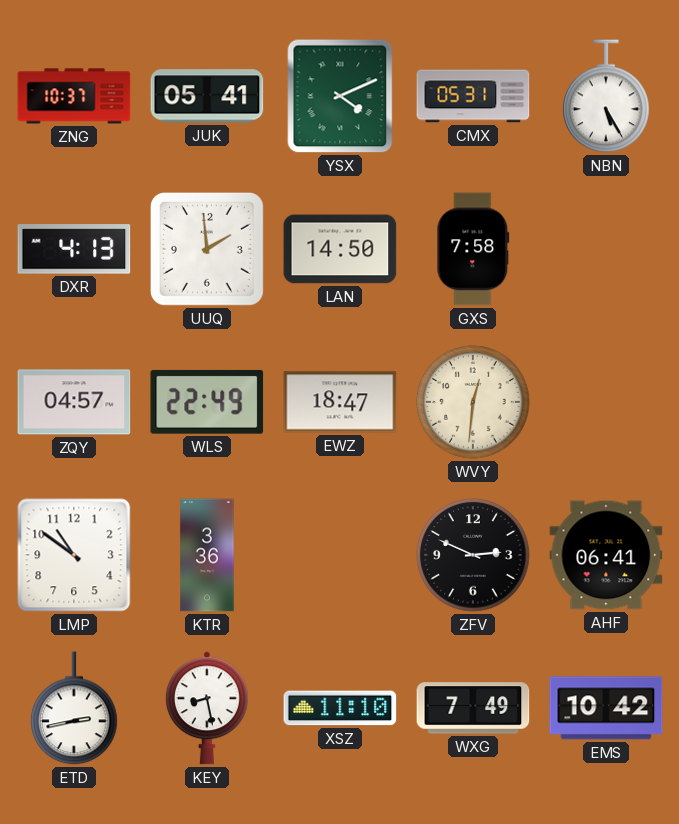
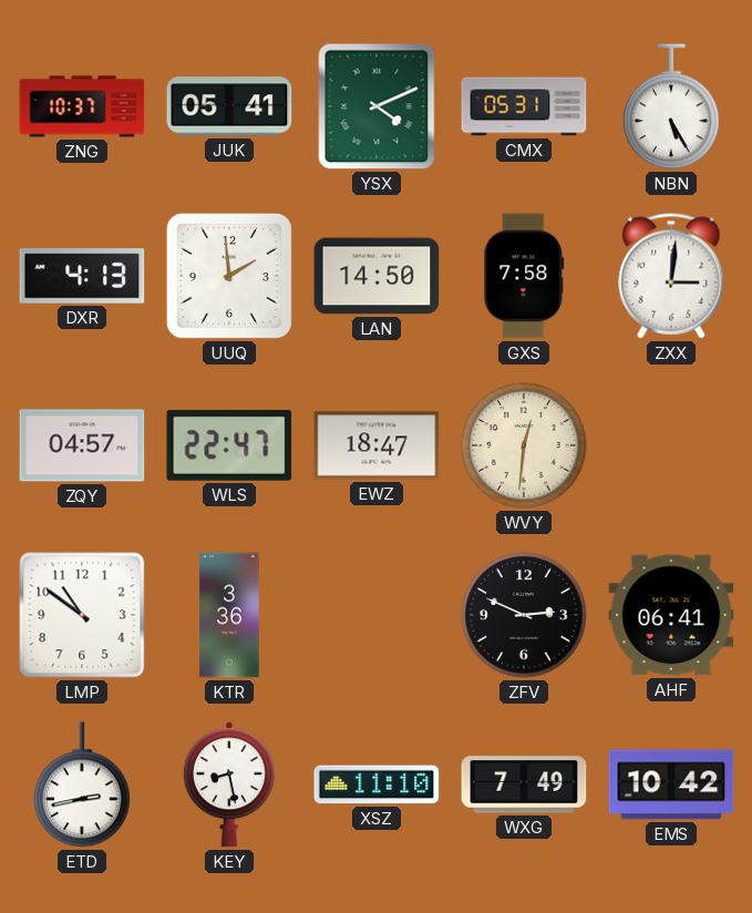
ZXX: none -> 3:01
WLS: 22:49 -> 22:47
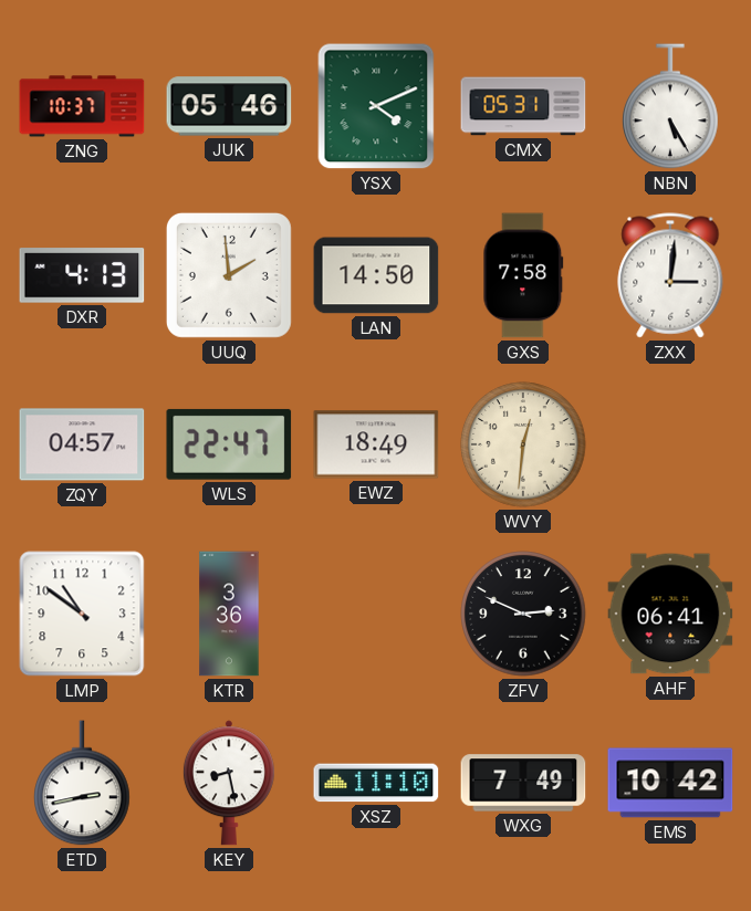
JUK: 05:41 -> 05:46
EWZ: 18:47 -> 18:49
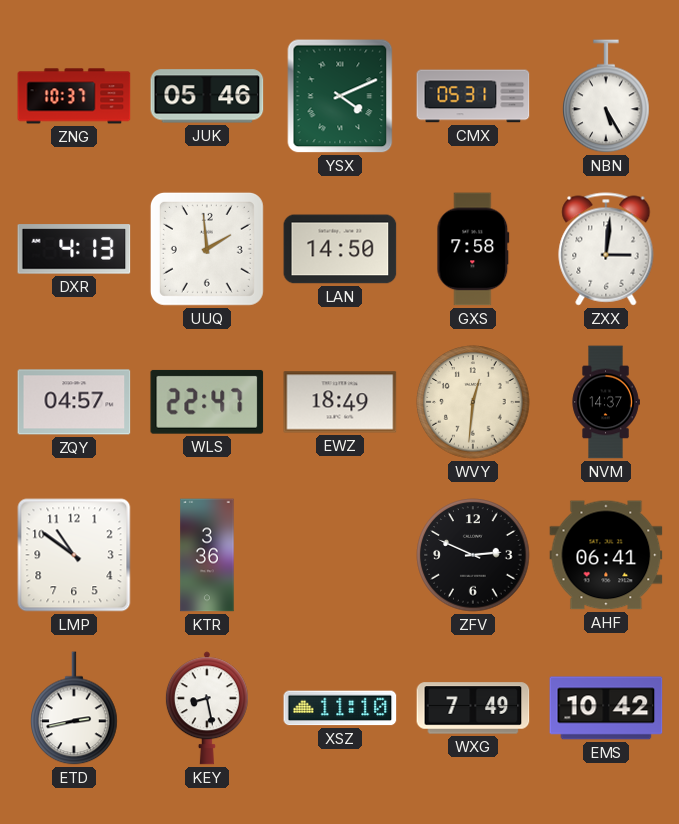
NVM: none -> 14:37
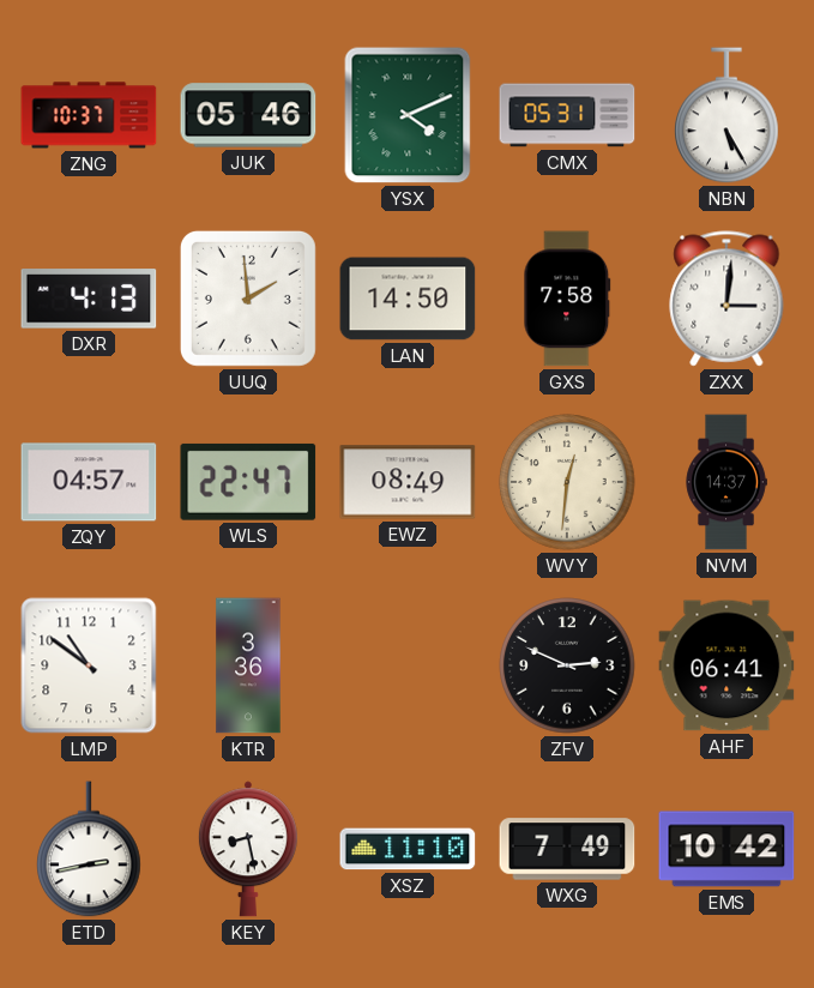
EWZ: 18:49 -> 08:49
